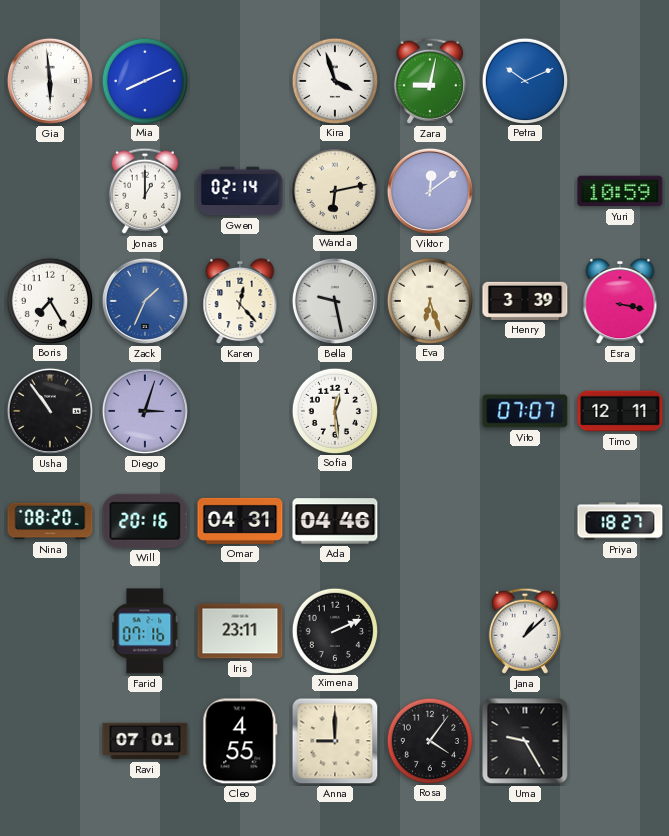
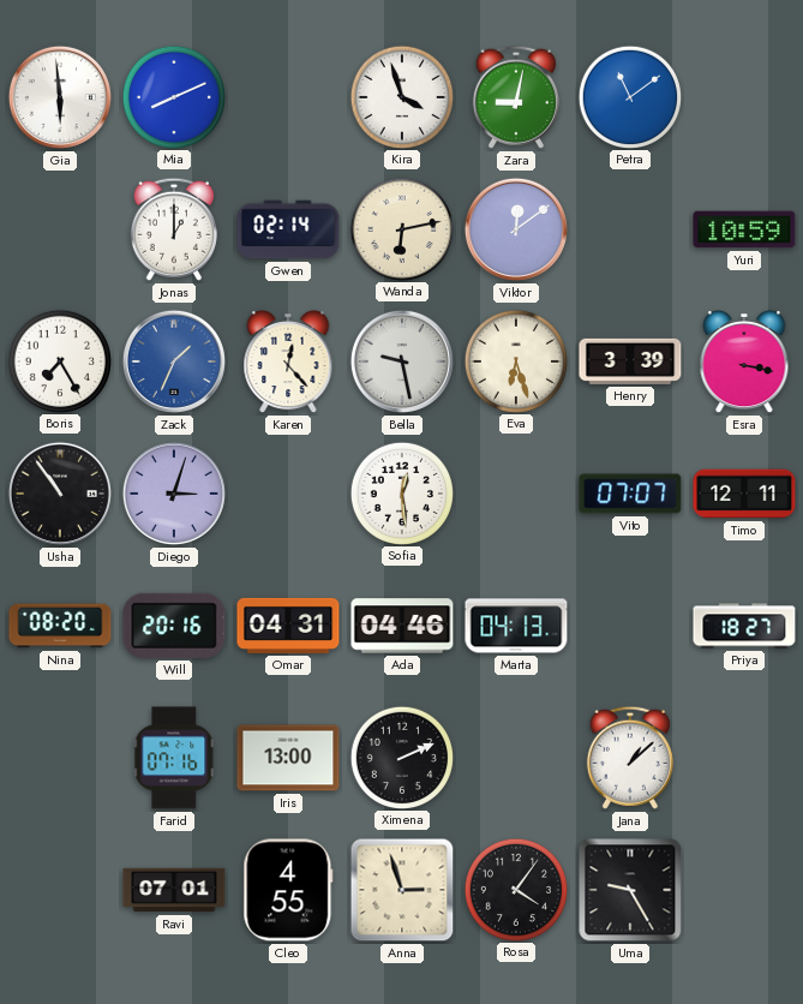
Petra: 10:11 -> 11:09
Marta: none -> 04:13
Iris: 23:11 -> 13:00
Anna: 9:00 -> 2:57
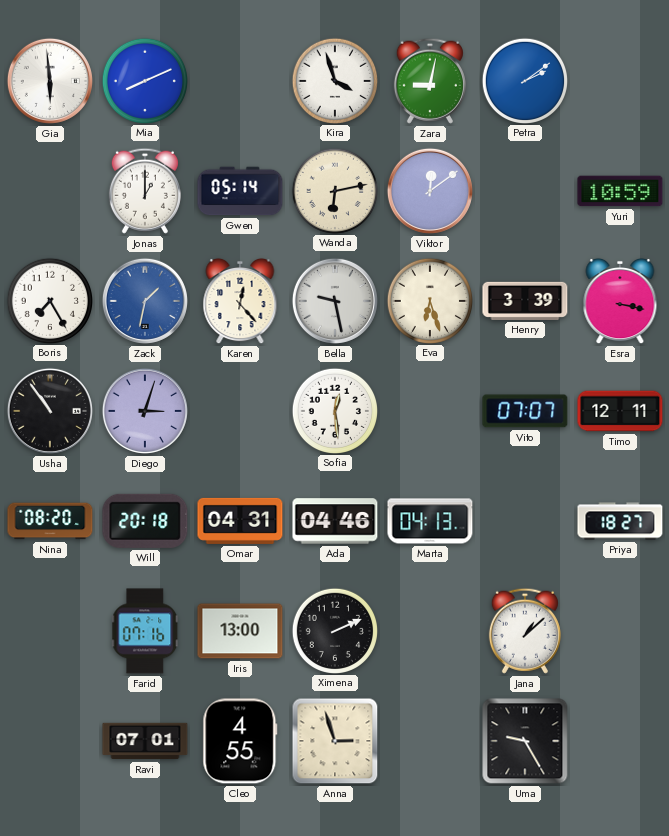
Petra: 11:09 -> 2:09
Gwen: 02:14 -> 05:14
Zack: 1:34 -> 1:32
Will: 20:16 -> 20:18
Rosa: 4:06 -> none
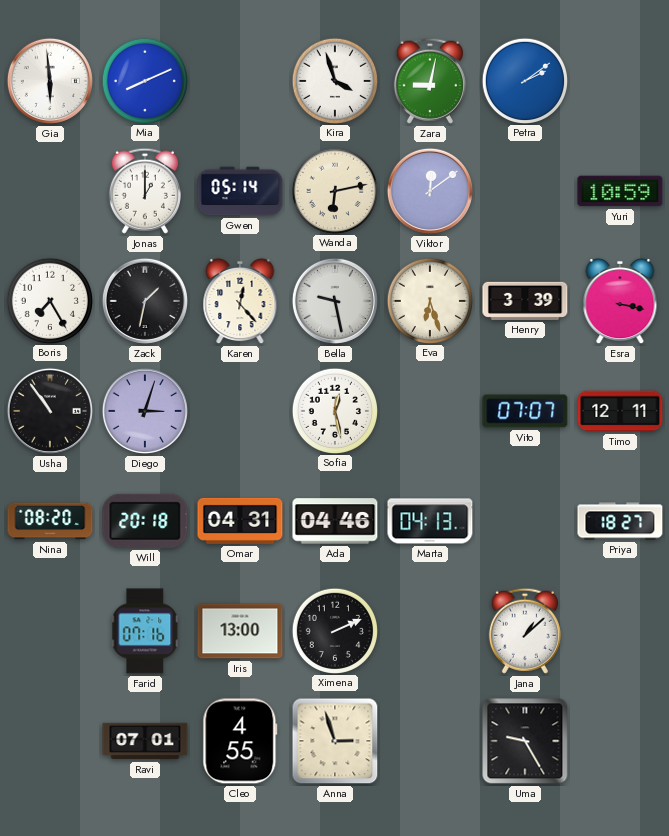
Zack dial: blue -> black
Sofia: 12:29 -> 12:28
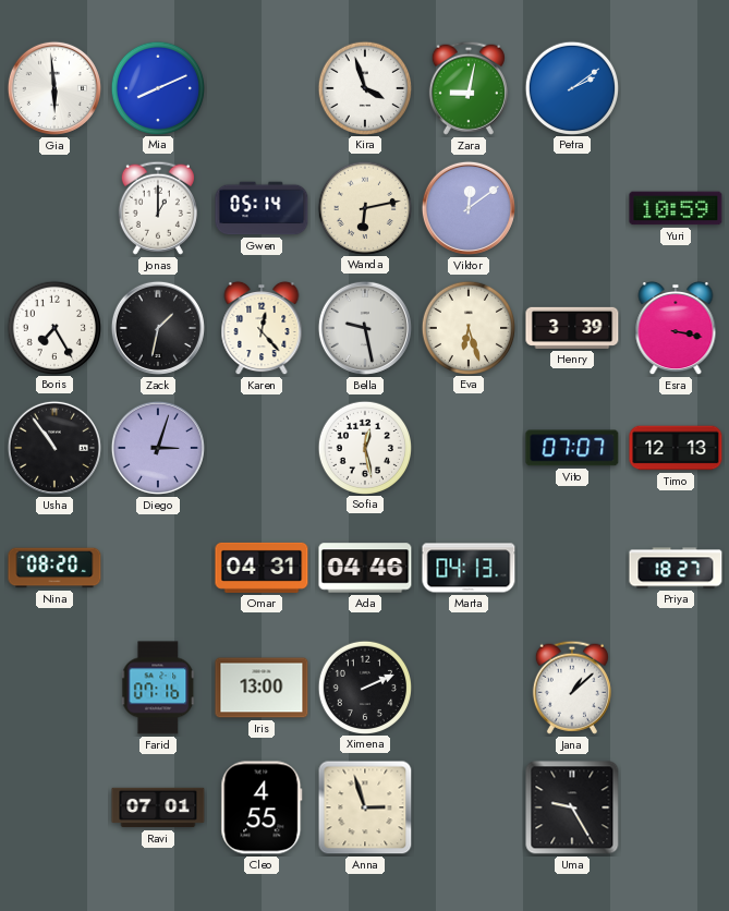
Timo: 12:11 -> 12:13
Will: 20:18 -> none
